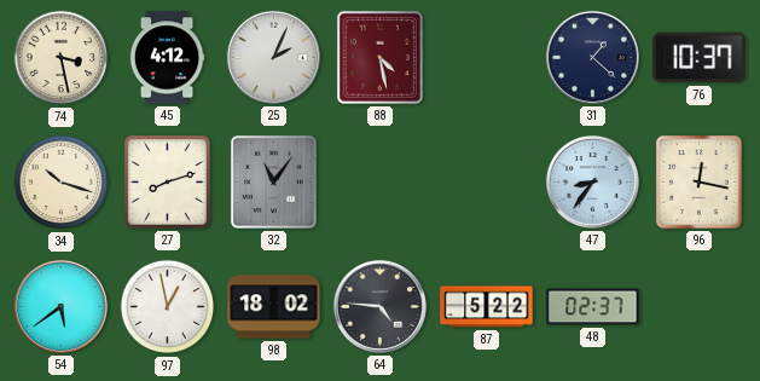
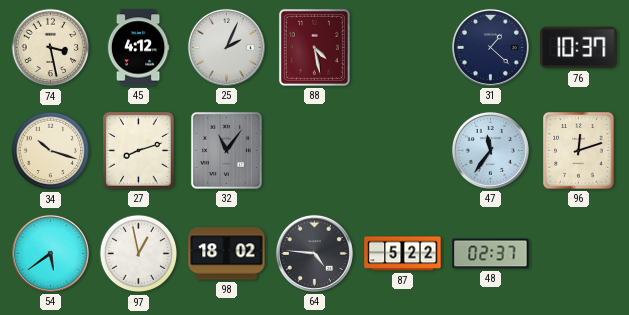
47: 8:36 -> 11:36
96: 12:17 -> 12:12
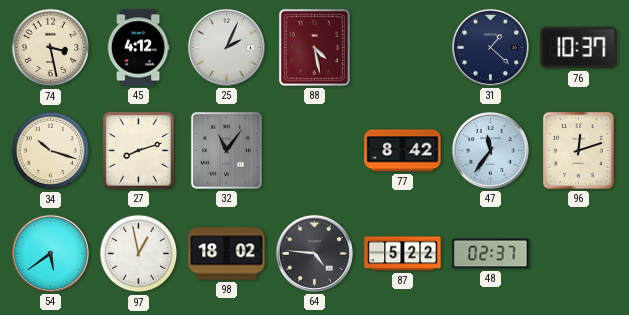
77: none -> 8:42
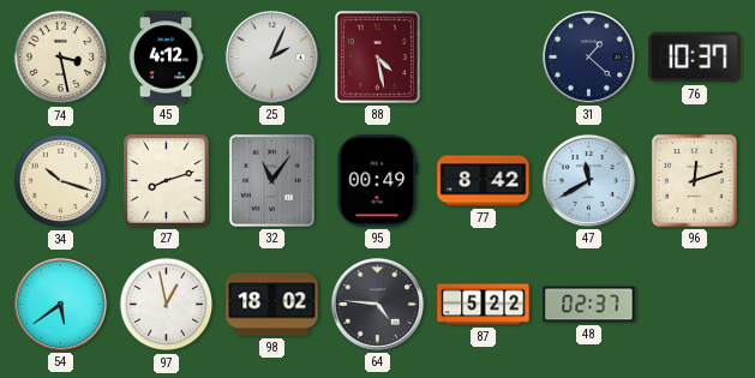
95: none -> 00:49
47: 11:36 -> 11:40
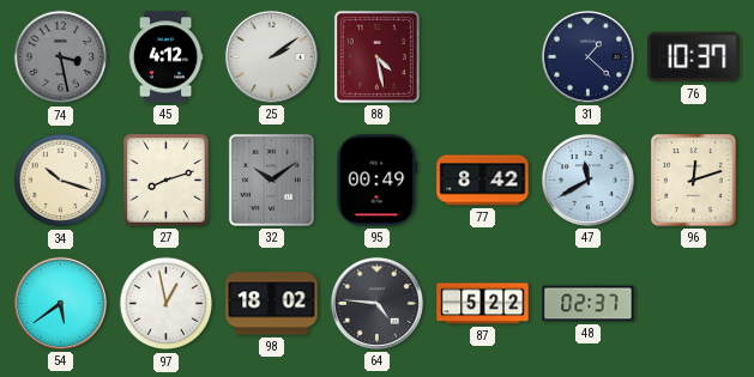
74 dial: cream -> grey
25: 2:04 -> 2:09
32: 11:06 -> 10:09
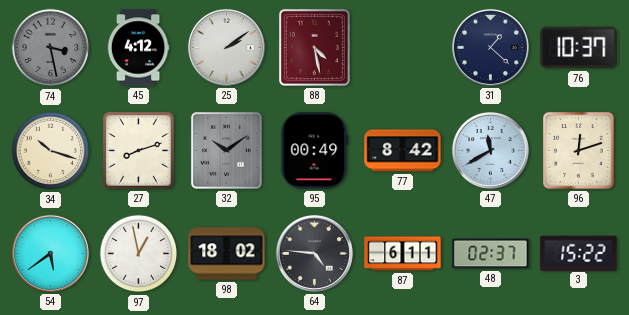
87: 5:22 -> 6:11
3: none -> 15:22
